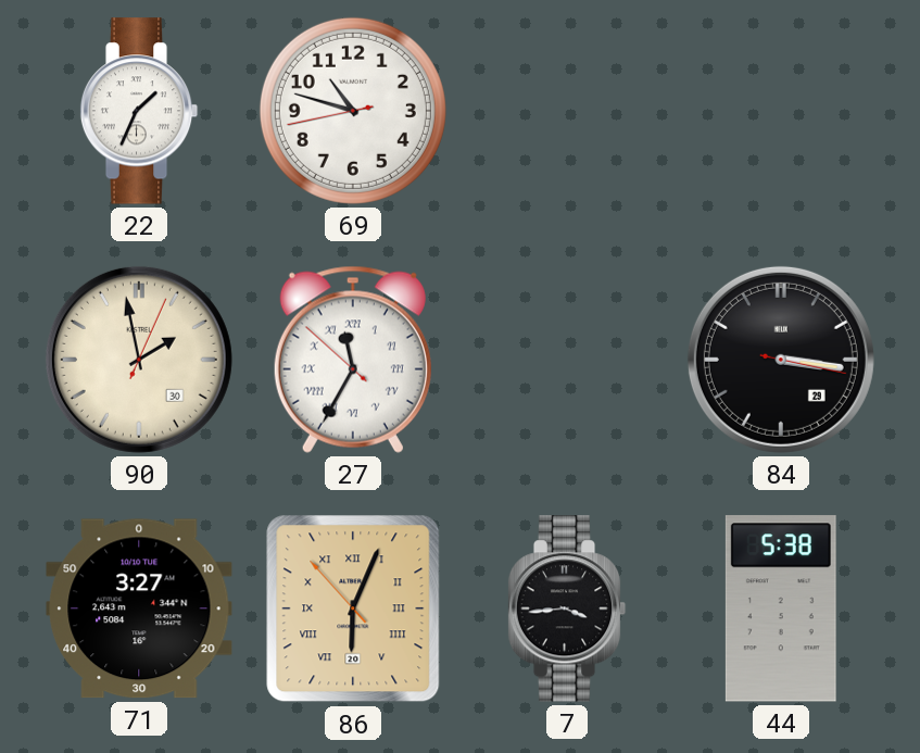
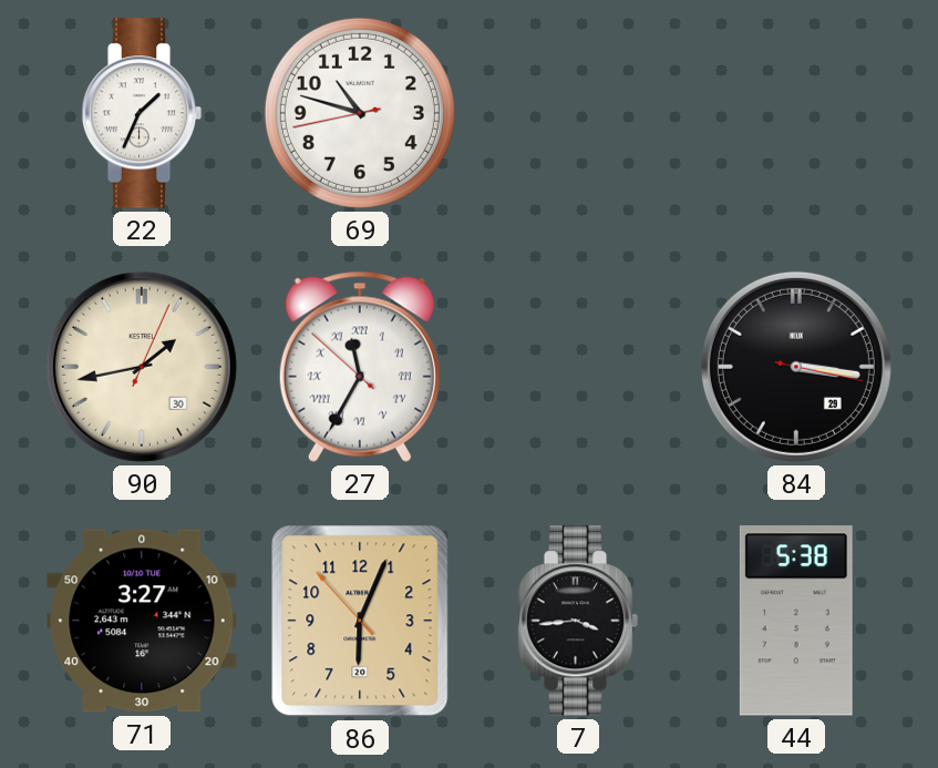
90: 1:58 -> 1:43
86 numerals: Roman -> Arabic
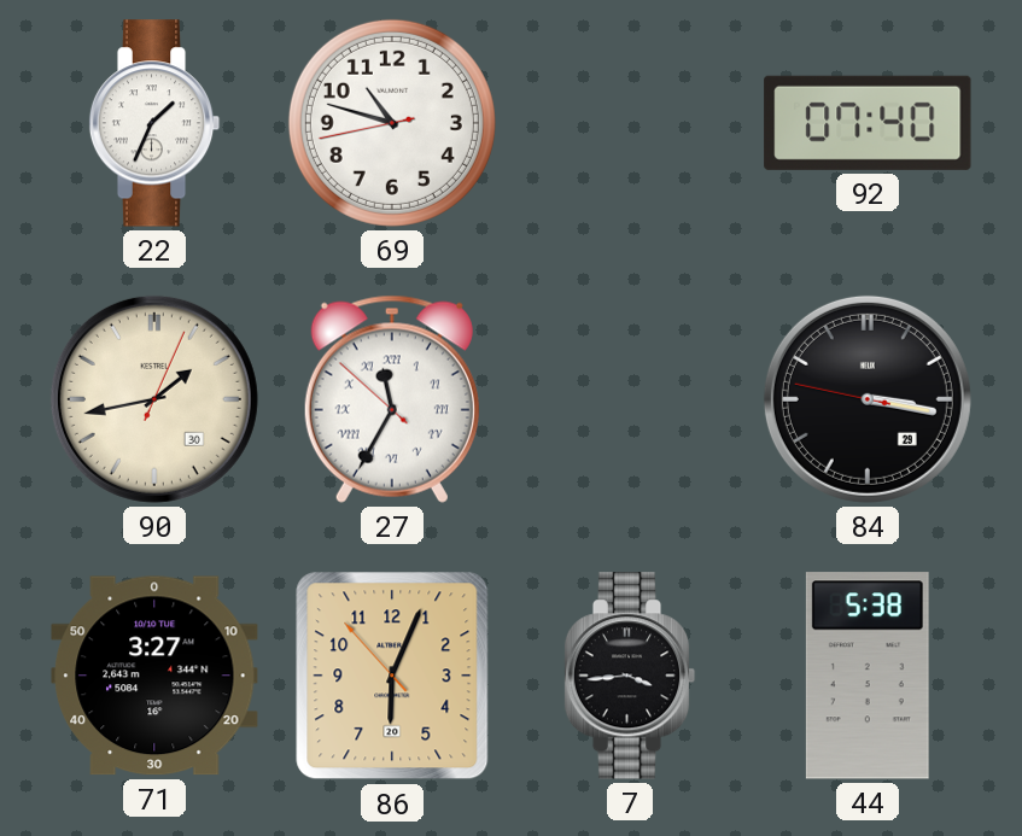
92: none -> 07:40
84: 3:16:17 -> 3:16:47
